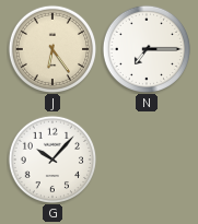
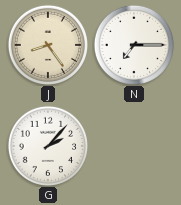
J: 6:24 -> 8:24
G: 10:07 -> 2:07
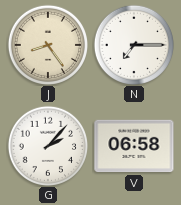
V: none -> 06:58
